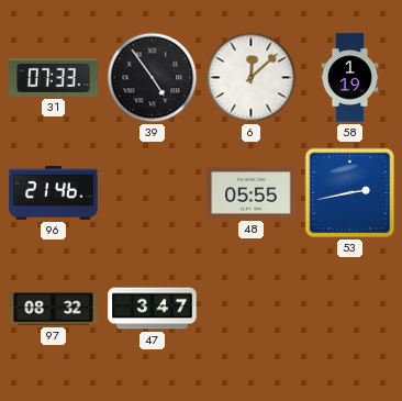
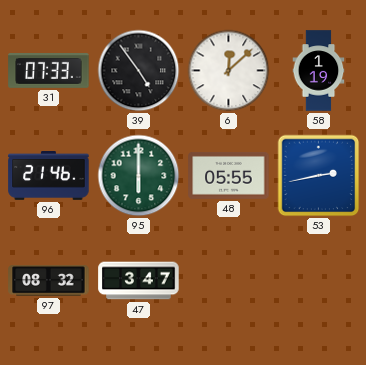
95: none -> 6:00
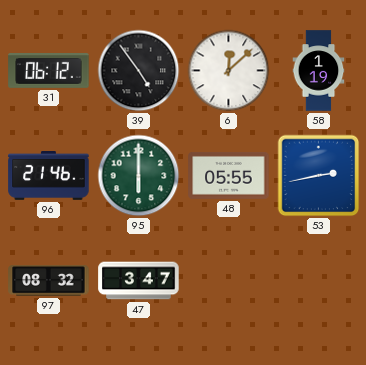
31: 07:33 -> 06:12
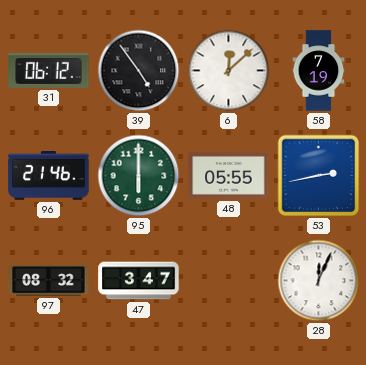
58: 1:19 -> 7:19
28: none -> 12:04
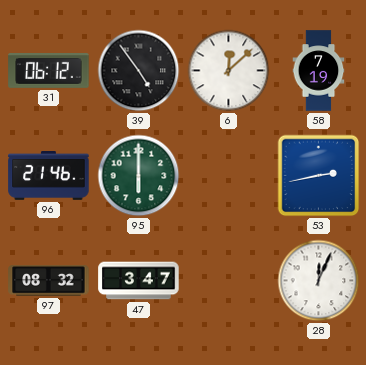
48: 05:55 -> none
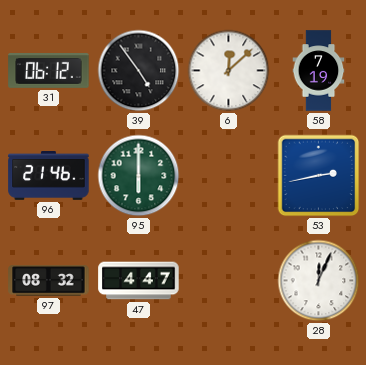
47: 3:47 -> 4:47
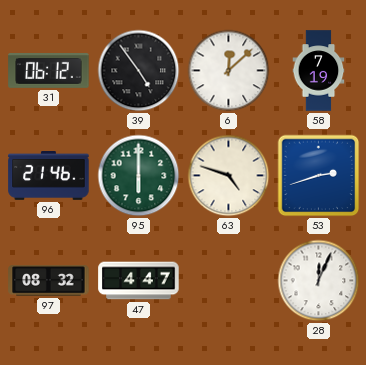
63: none -> 4:48
53: 2:43 -> 2:42
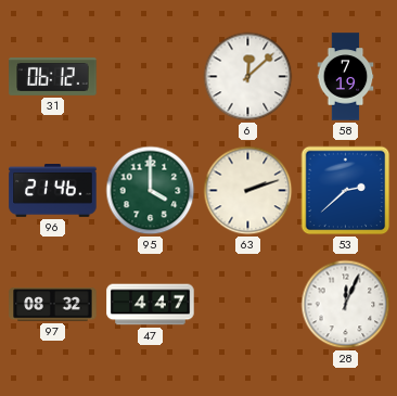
39: 4:54 -> none
95: 6:00 -> 4:00
63: 4:48 -> 2:12
53: 2:42 -> 2:38
